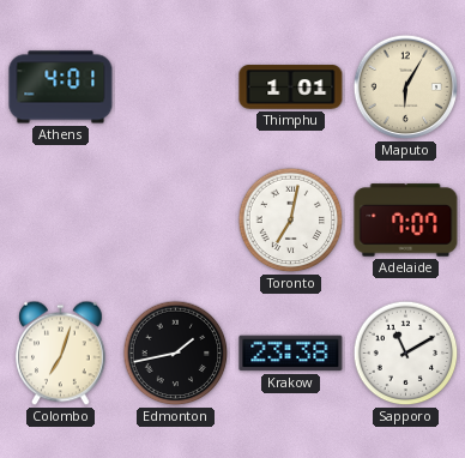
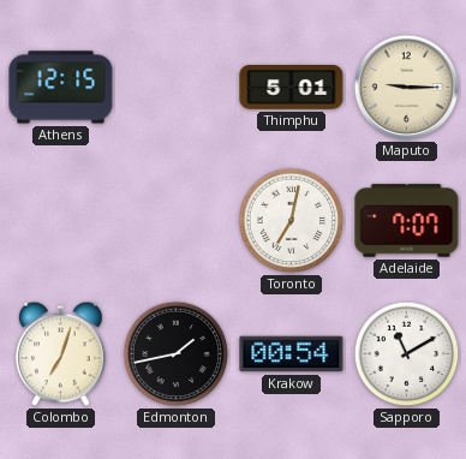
Athens: 4:01 -> 12:15
Thimphu: 1:01 -> 5:01
Maputo: 6:05 -> 9:15
Krakow: 23:38 -> 00:54
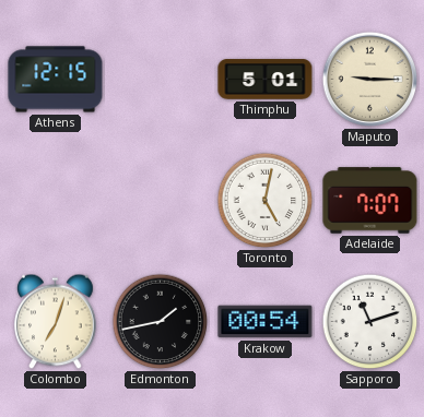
Toronto: 7:02 -> 5:02
Sapporo: 11:10 -> 11:12
